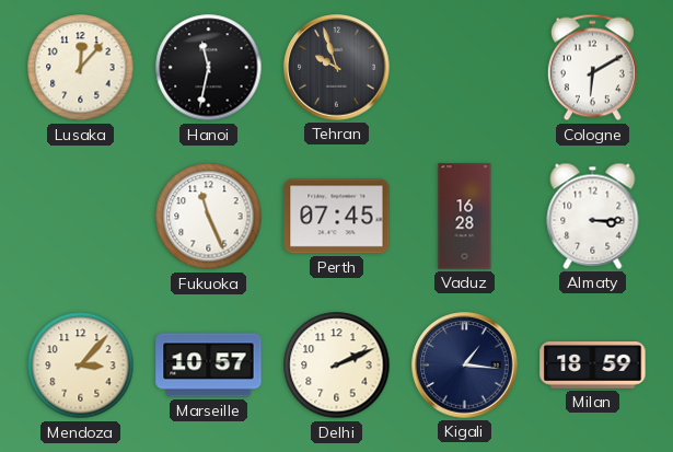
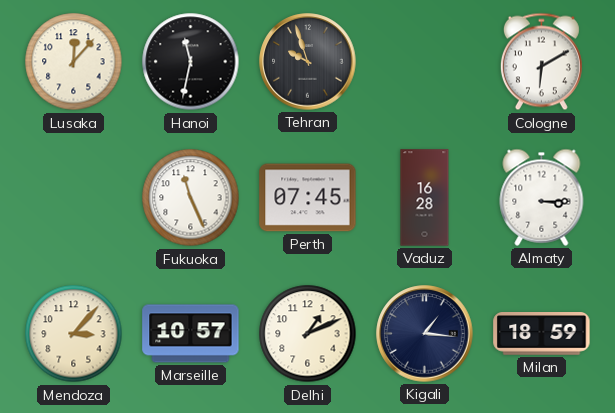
Delhi: 2:11 -> 1:11
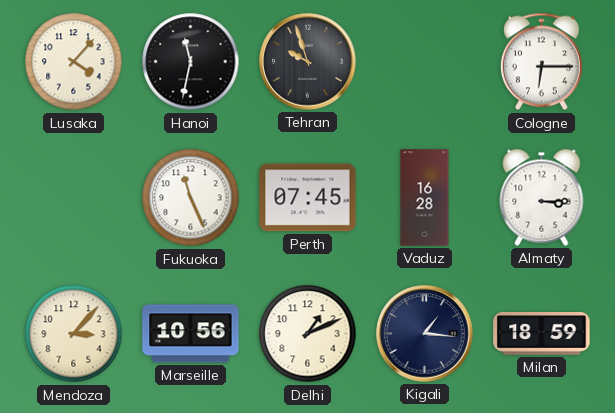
Lusaka: 12:07 -> 4:07
Cologne: 6:10 -> 6:15
Marseille: 10:57 -> 10:56
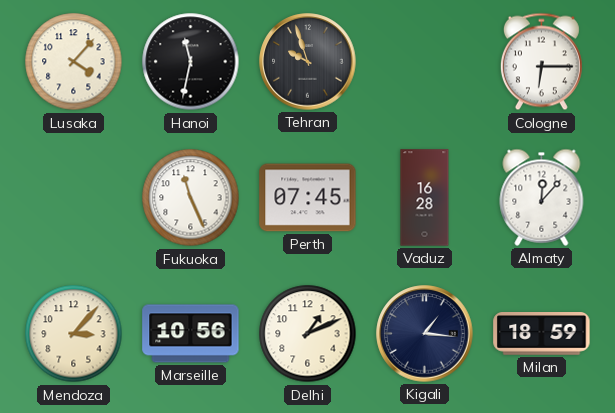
Almaty: 3:15 -> 12:07
